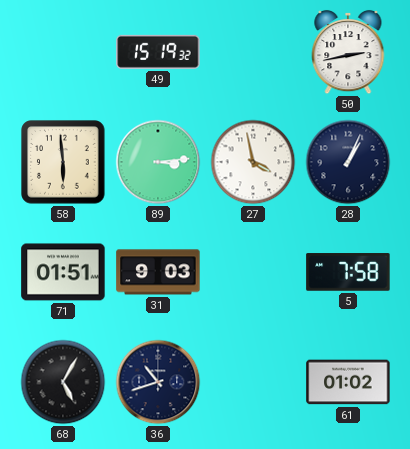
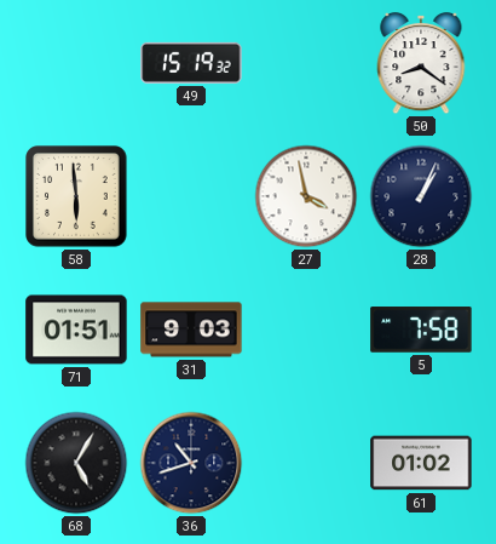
50: 2:43 -> 8:21
89: 3:14 -> none
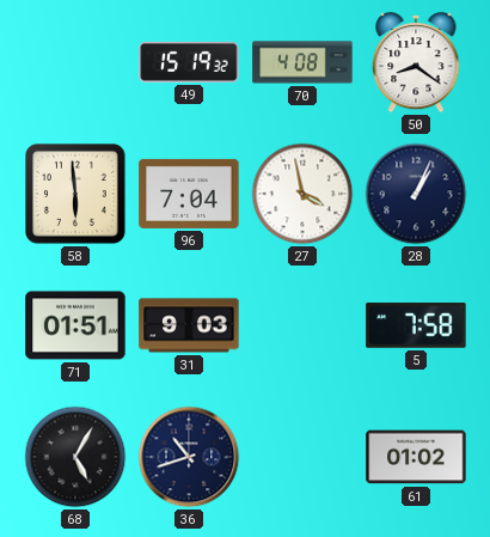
70: none -> 4:08
96: none -> 7:04
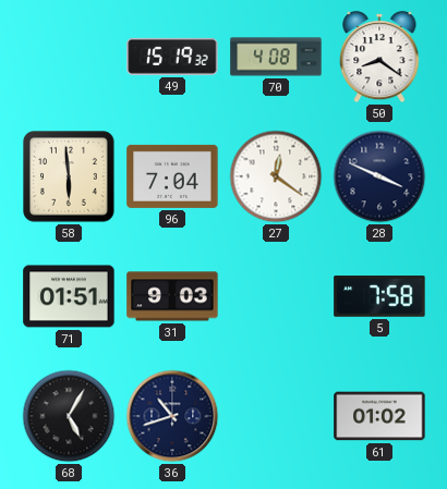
27: 3:58 -> 12:21
28: 1:04 -> 3:49
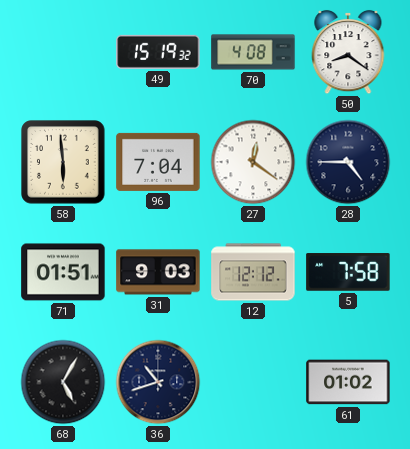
28: 3:49 -> 4:45
12: none -> 12:12
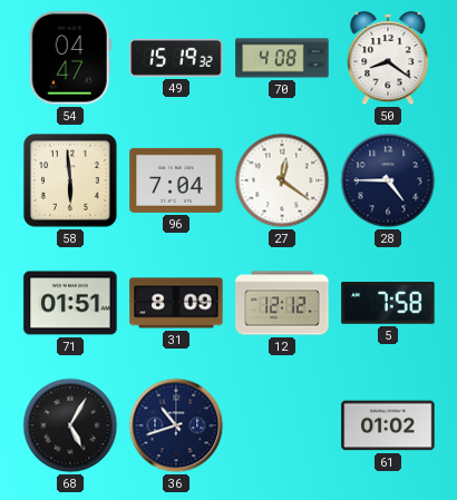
54: none -> 04:47
31: 9:03 -> 8:09
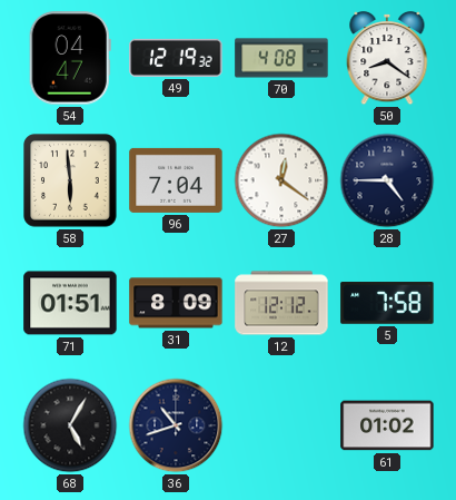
49: 15:19 -> 12:19
